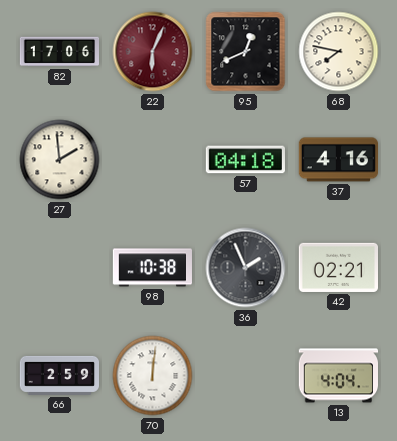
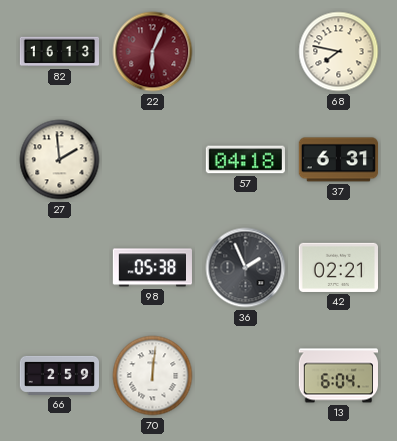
82: 17:06 -> 16:13
95: 12:41 -> none
37: 4:16 -> 6:31
98: 10:38 -> 05:38
13: 4:04 -> 6:04
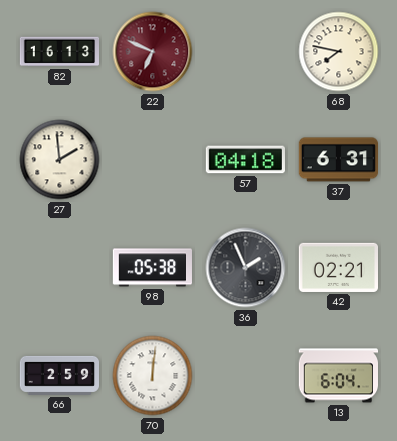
22: 6:04 -> 6:49
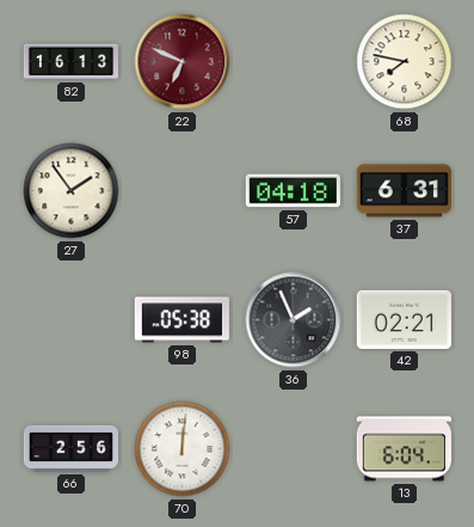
27: 1:59 -> 1:54
66: 2:59 -> 2:56
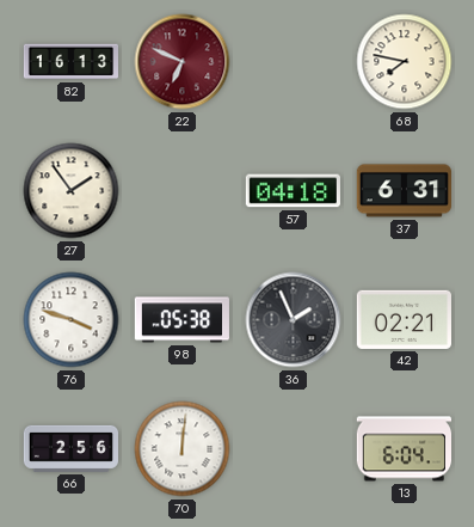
76: none -> 3:48
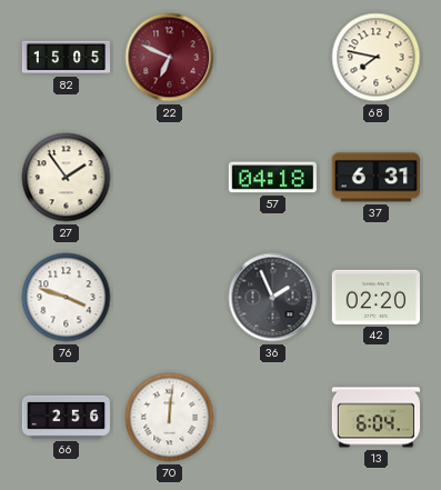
82: 16:13 -> 15:05
98: 05:38 -> none
42: 02:21 -> 02:20
